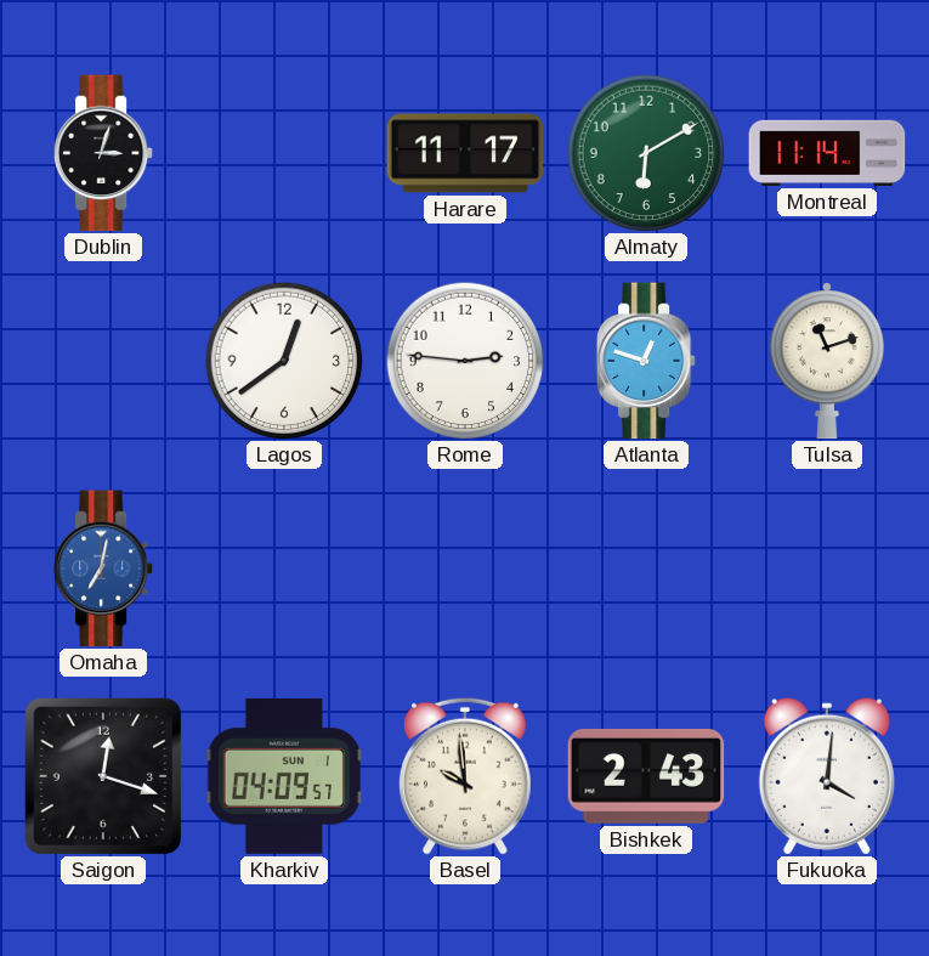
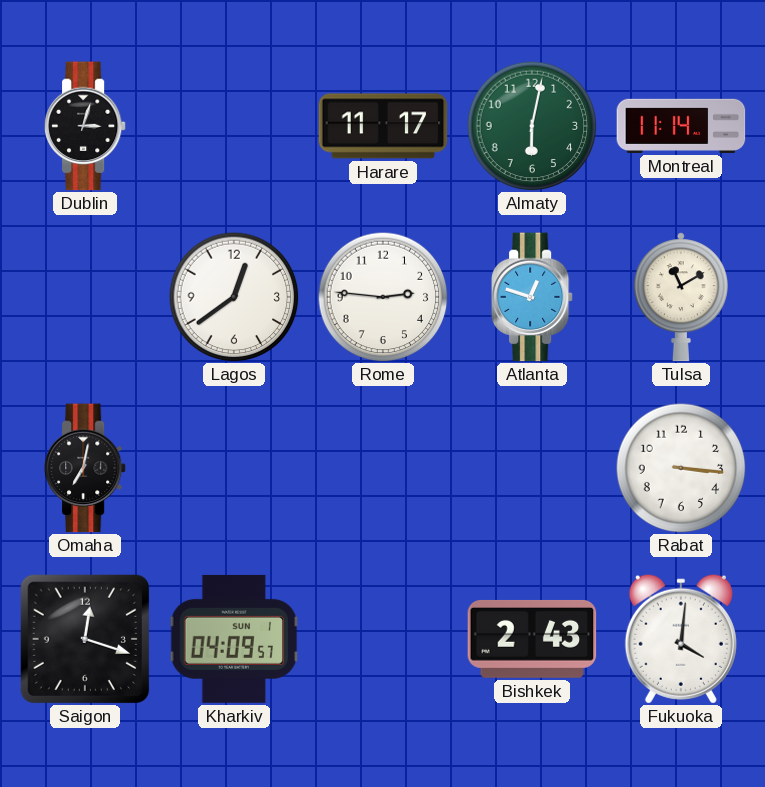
Almaty: 6:10 -> 6:02
Tulsa: 11:12 -> 11:10
Omaha dial: blue -> black
Rabat: none -> 3:16
Basel: 9:59 -> none
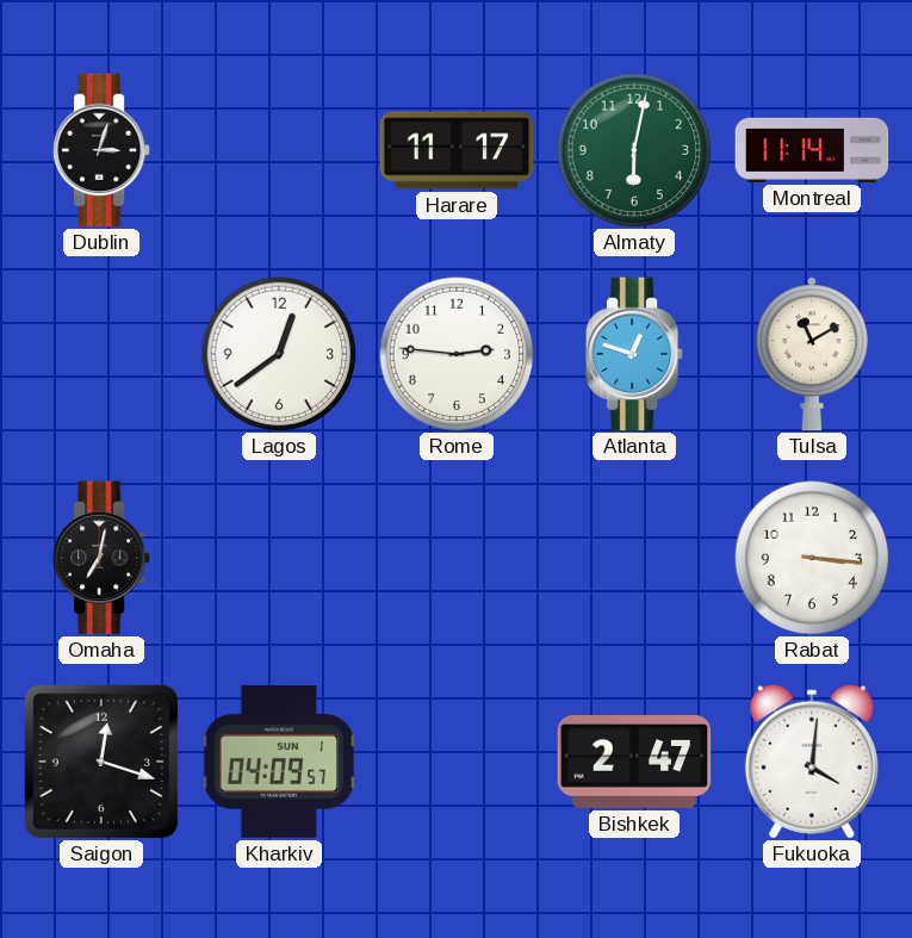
Bishkek: 2:43 -> 2:47
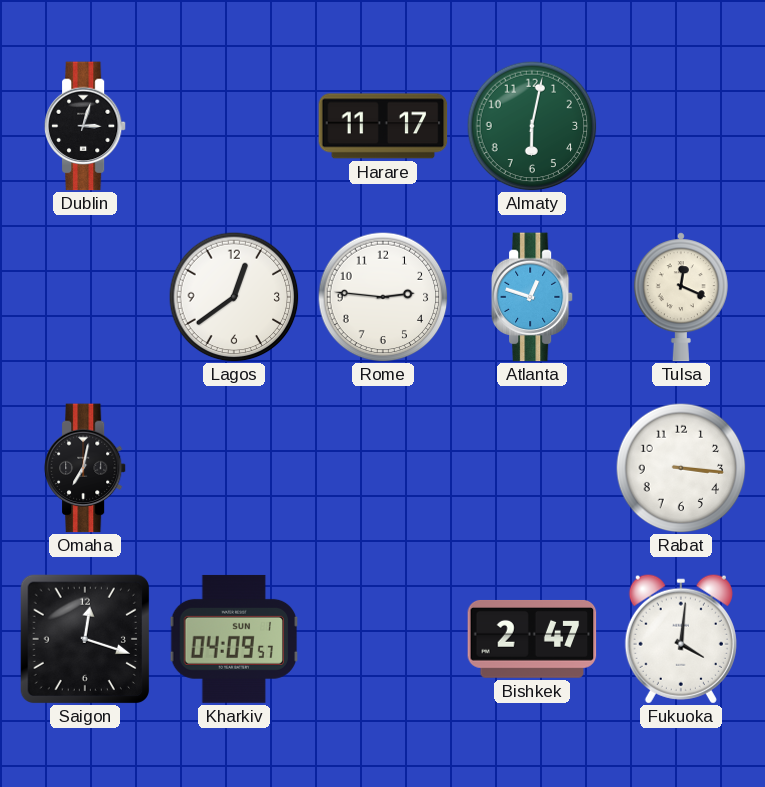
Montreal: 11:14 -> none
Tulsa: 11:10 -> 12:19
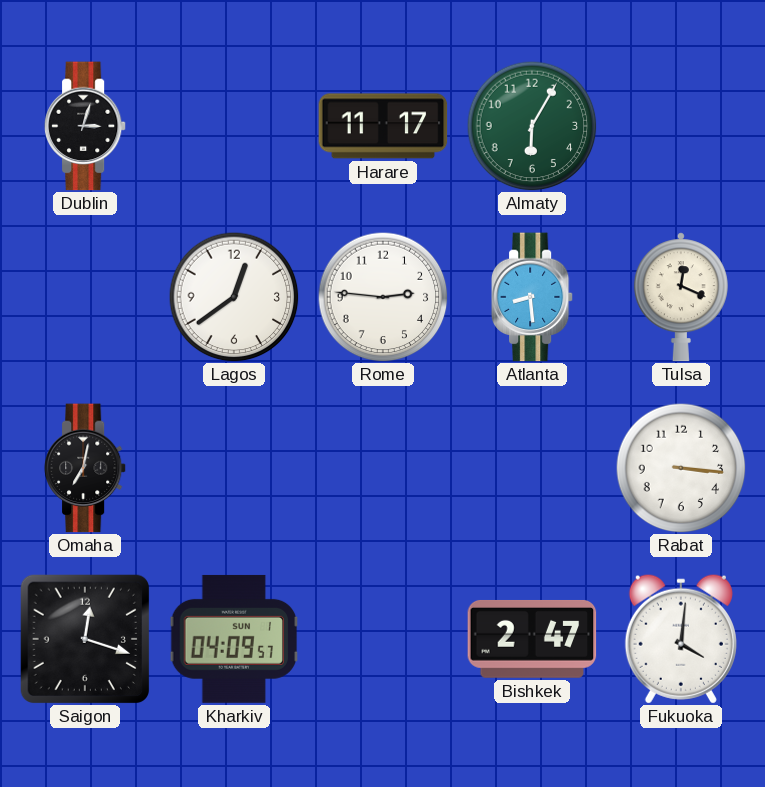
Almaty: 6:02 -> 6:05
Atlanta: 12:48 -> 8:29
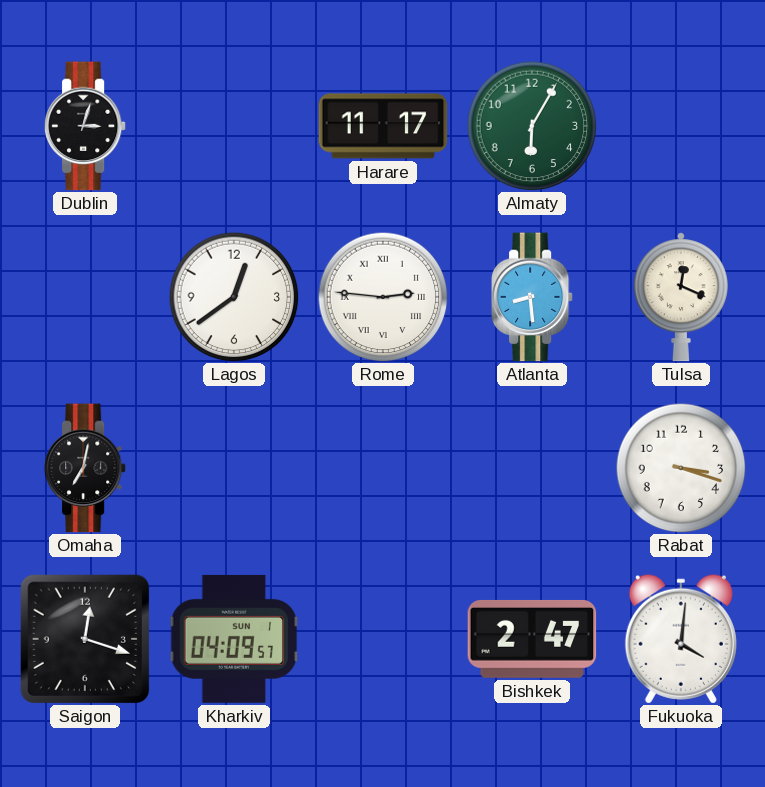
Rome numerals: Arabic -> Roman
Rabat: 3:16 -> 3:18
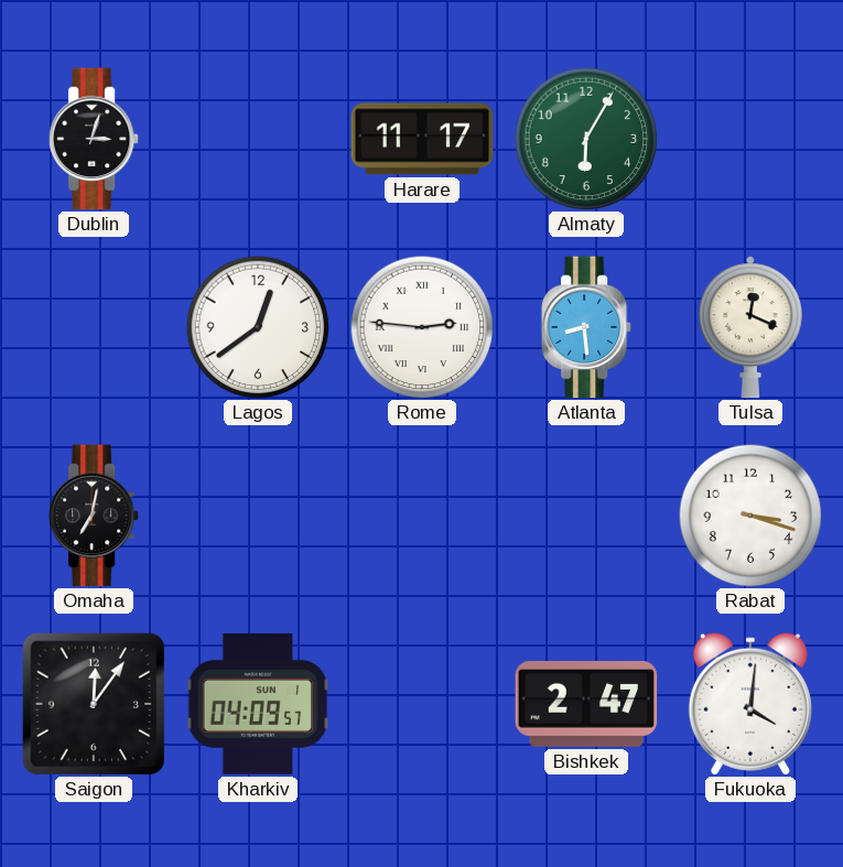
Saigon: 12:18 -> 12:06
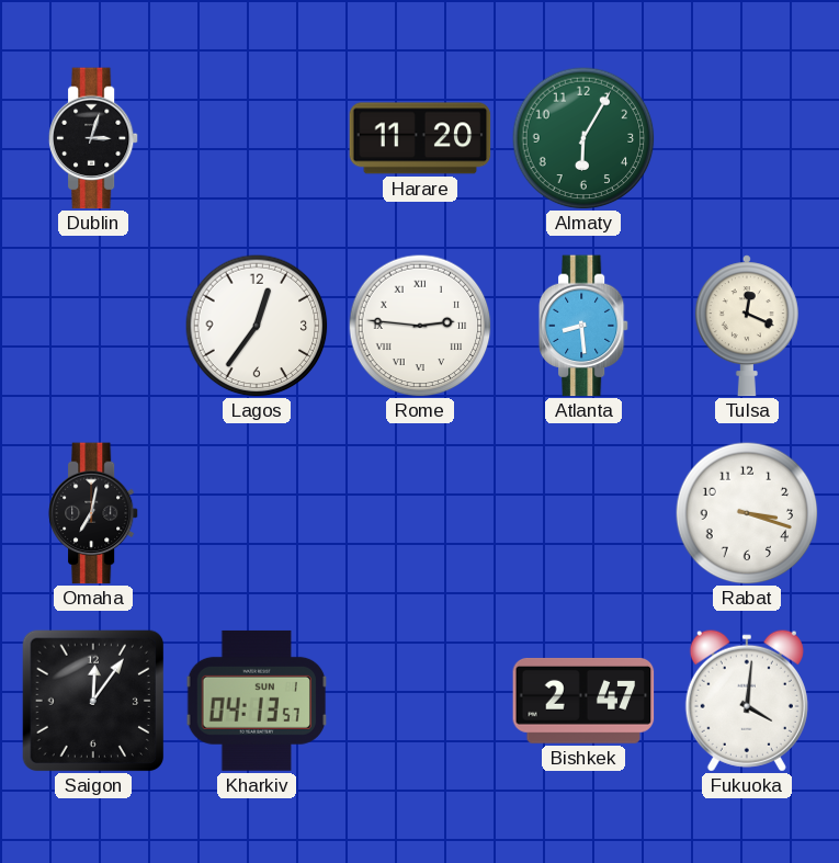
Harare: 11:17 -> 11:20
Lagos: 12:39 -> 12:36
Kharkiv: 04:09 -> 04:13
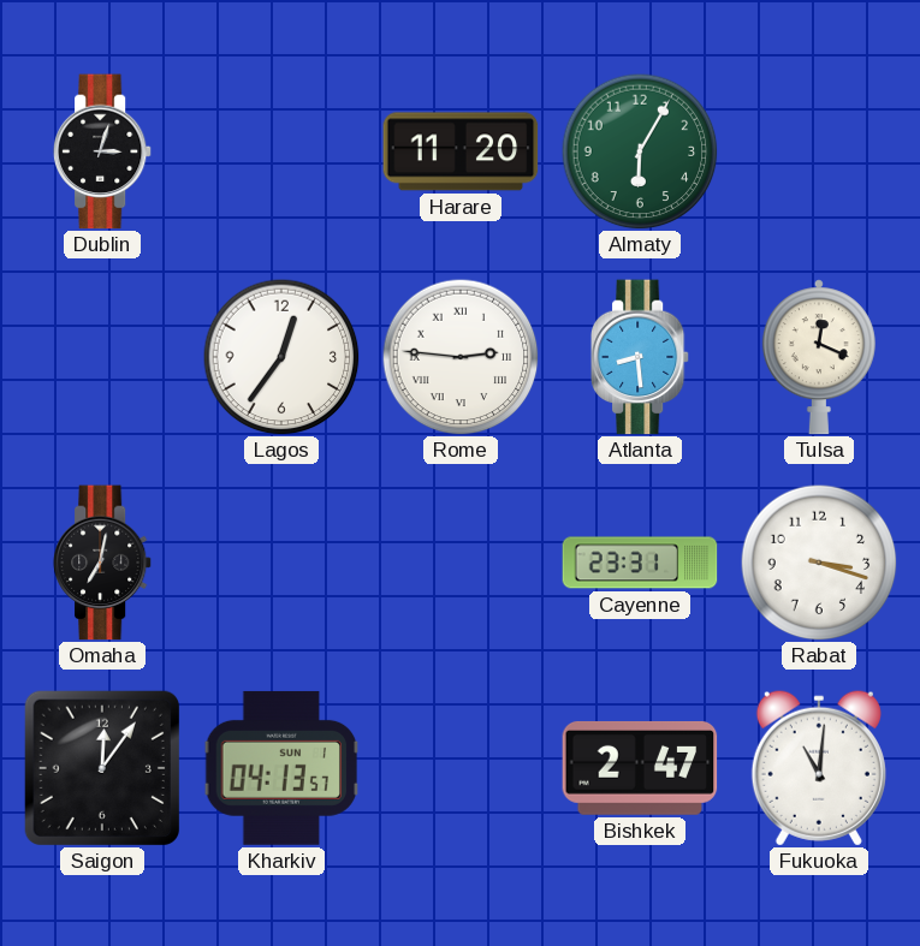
Cayenne: none -> 23:31
Fukuoka: 4:01 -> 11:01
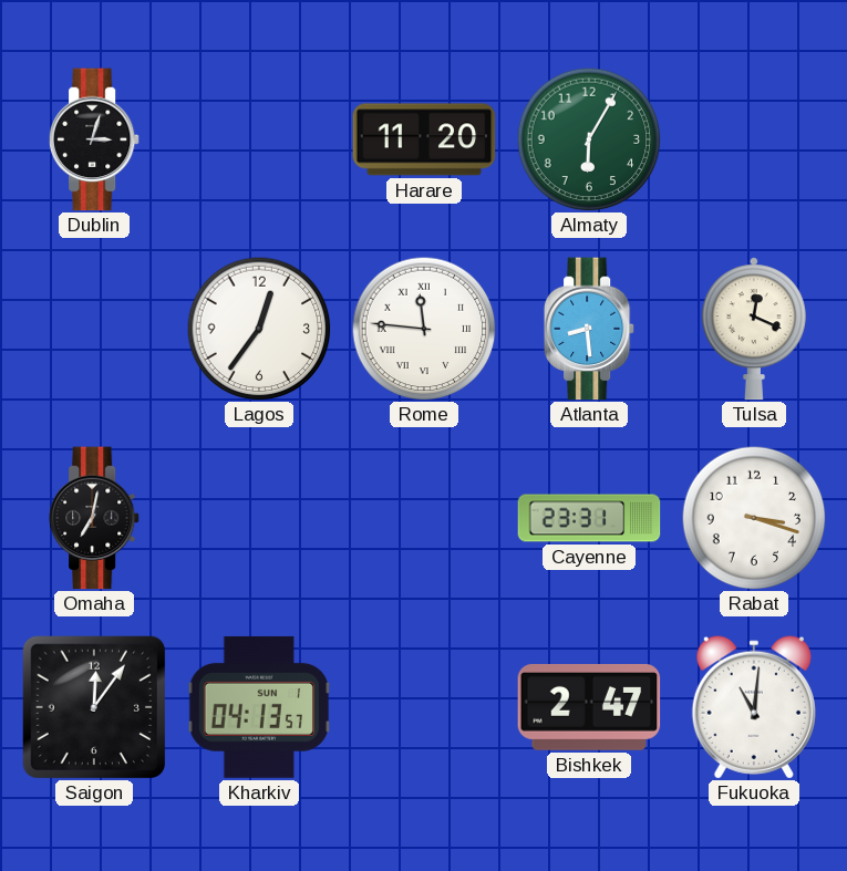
Rome: 2:46 -> 11:46
